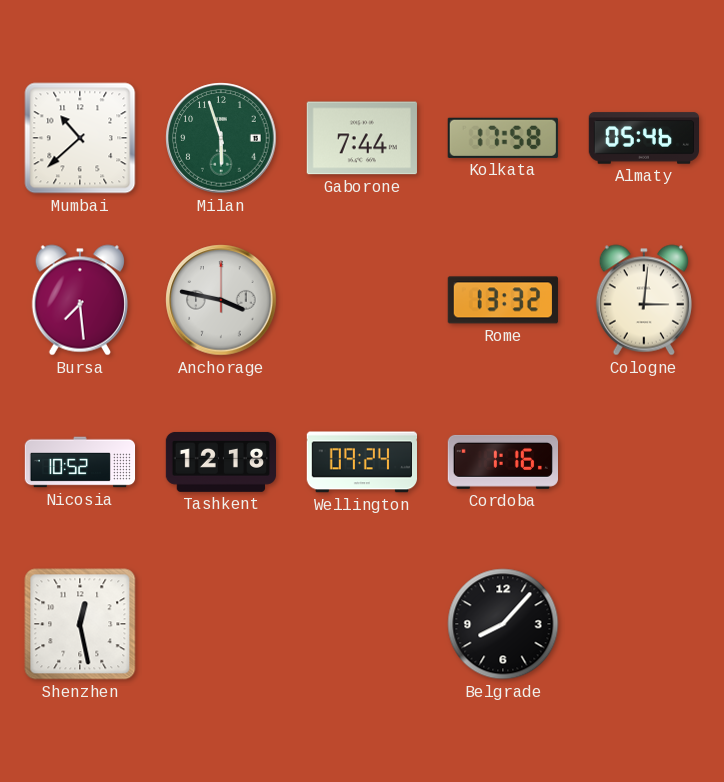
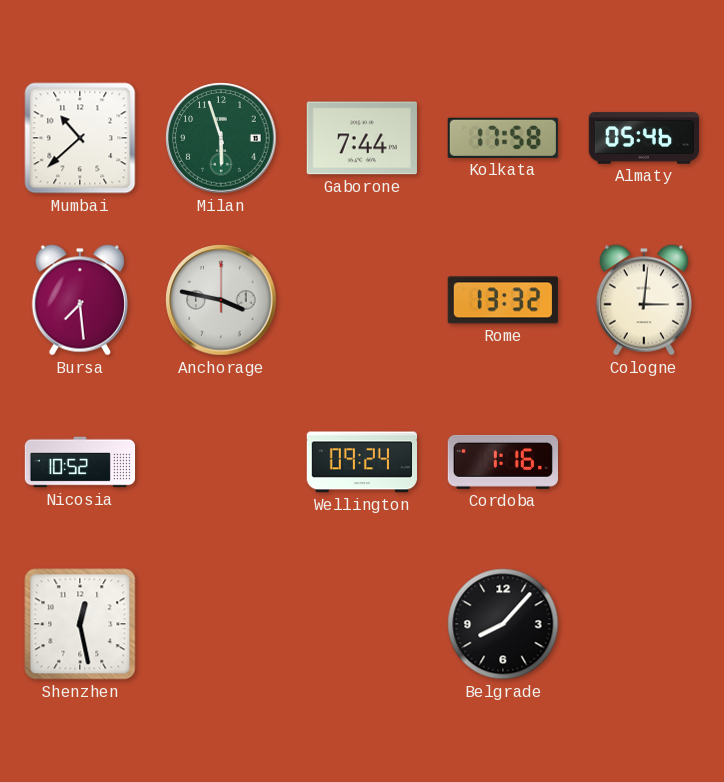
Tashkent: 12:18 -> none
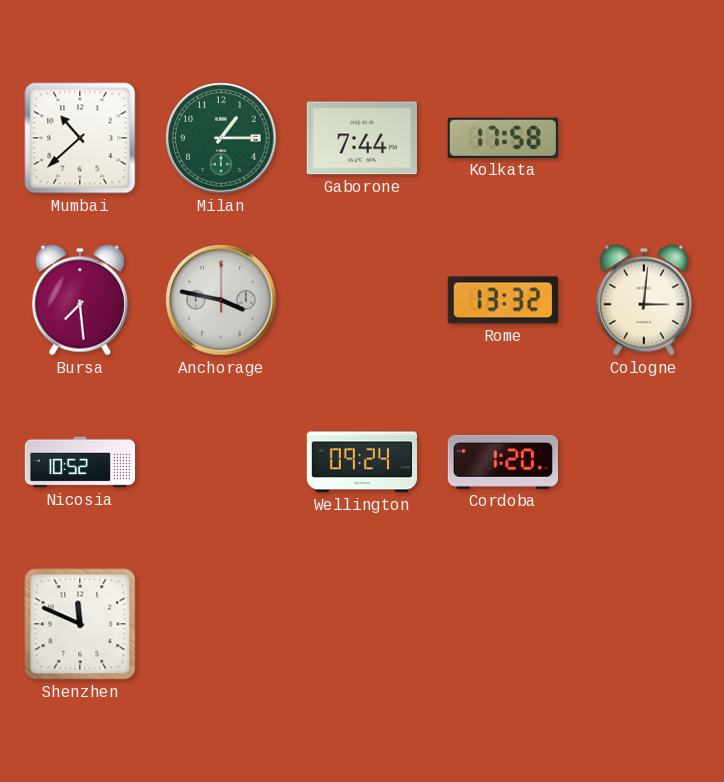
Milan: 5:57 -> 1:15
Almaty: 05:46 -> none
Cordoba: 1:16 -> 1:20
Shenzhen: 12:28 -> 11:49
Belgrade: 8:07 -> none
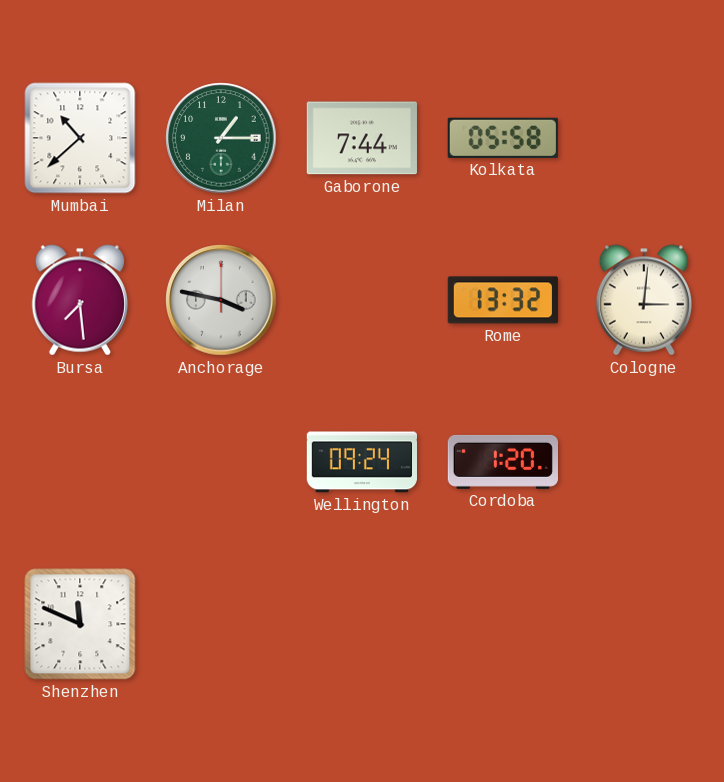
Kolkata: 17:58 -> 05:58
Nicosia: 10:52 -> none
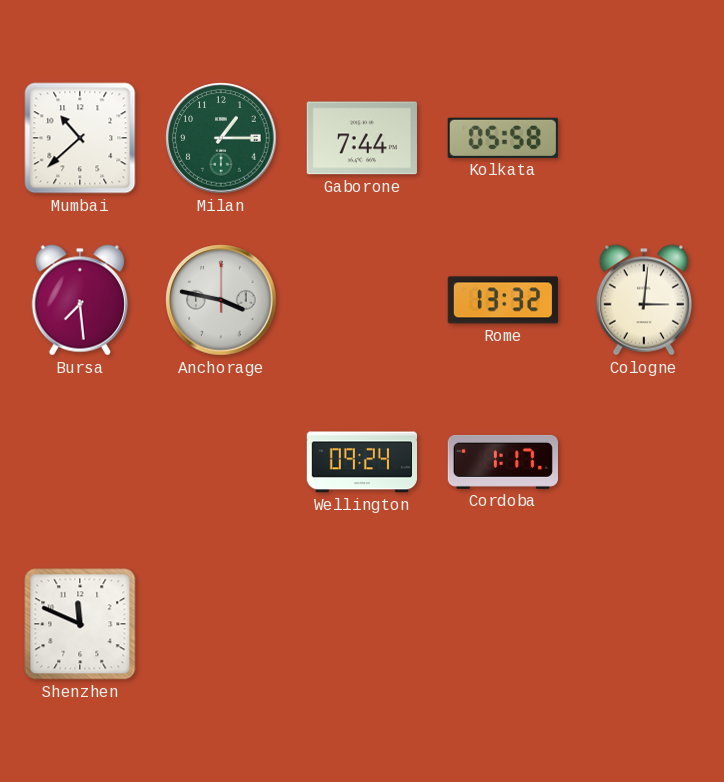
Cordoba: 1:20 -> 1:17
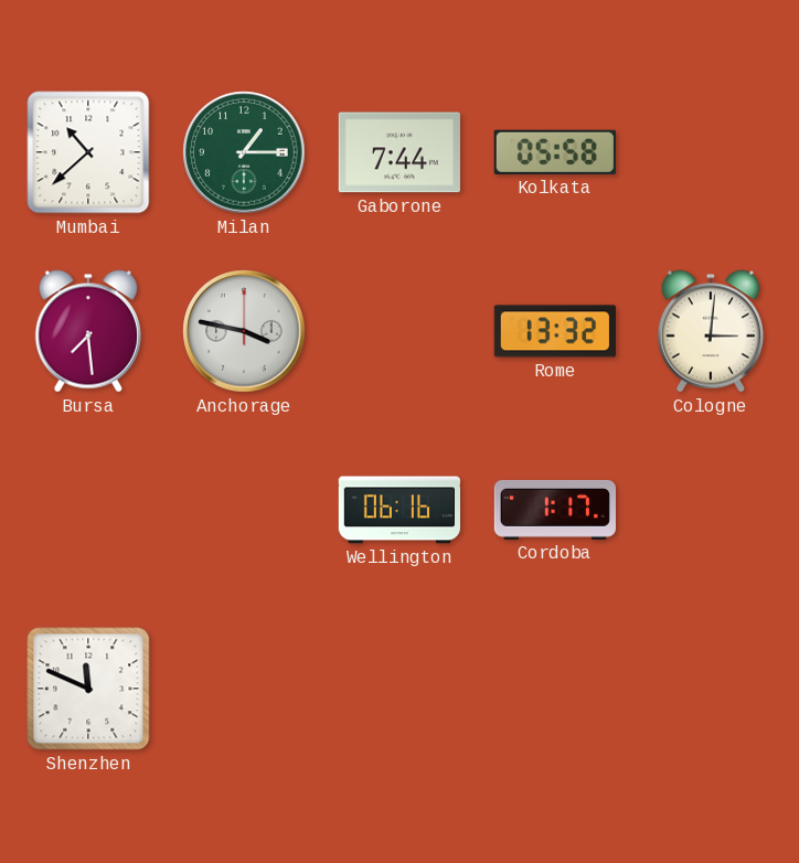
Wellington: 09:24 -> 06:16
